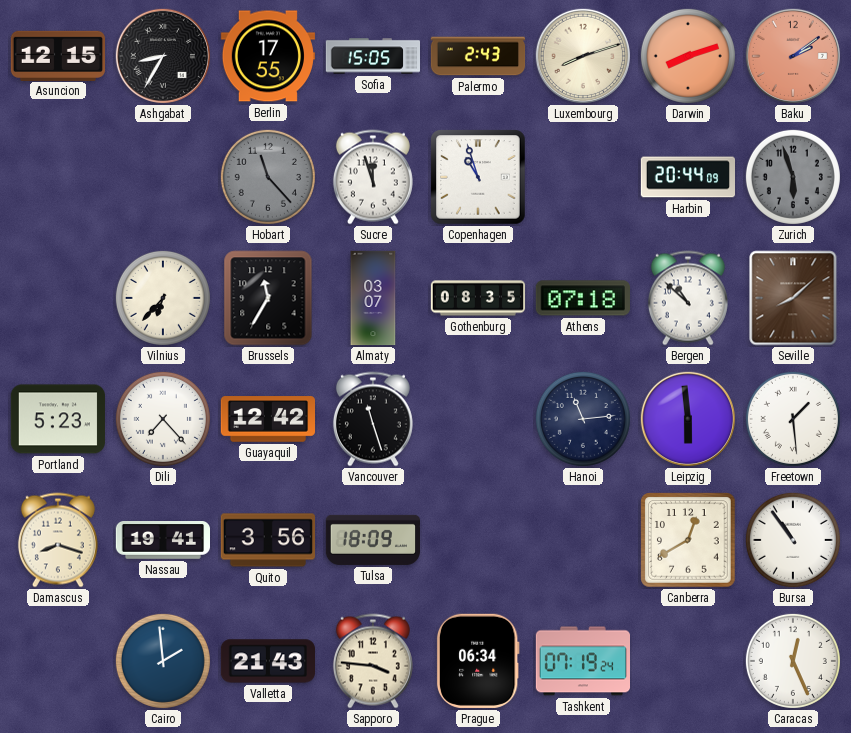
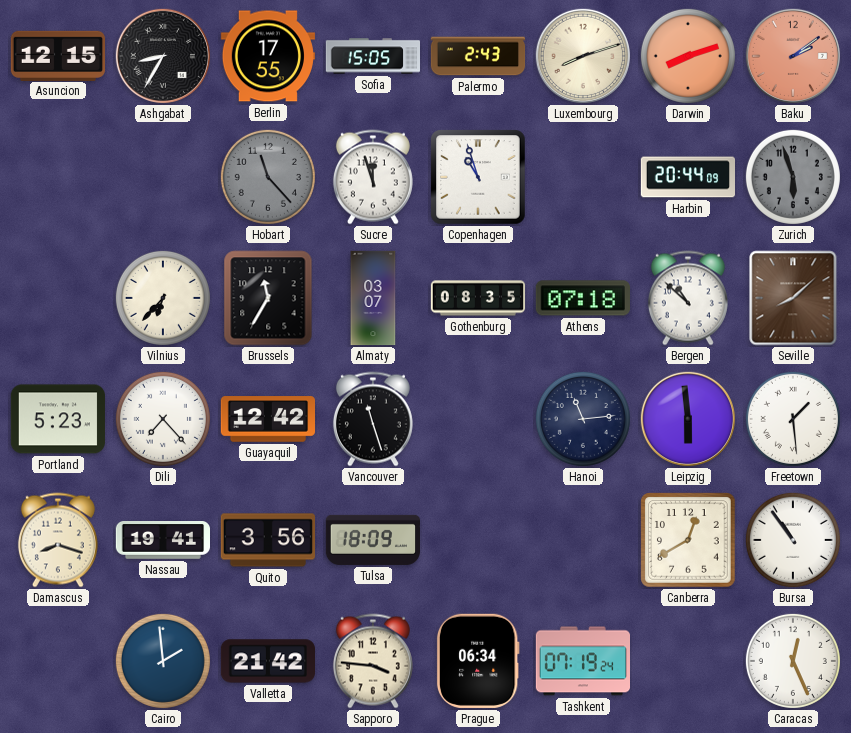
Valletta: 21:43 -> 21:42
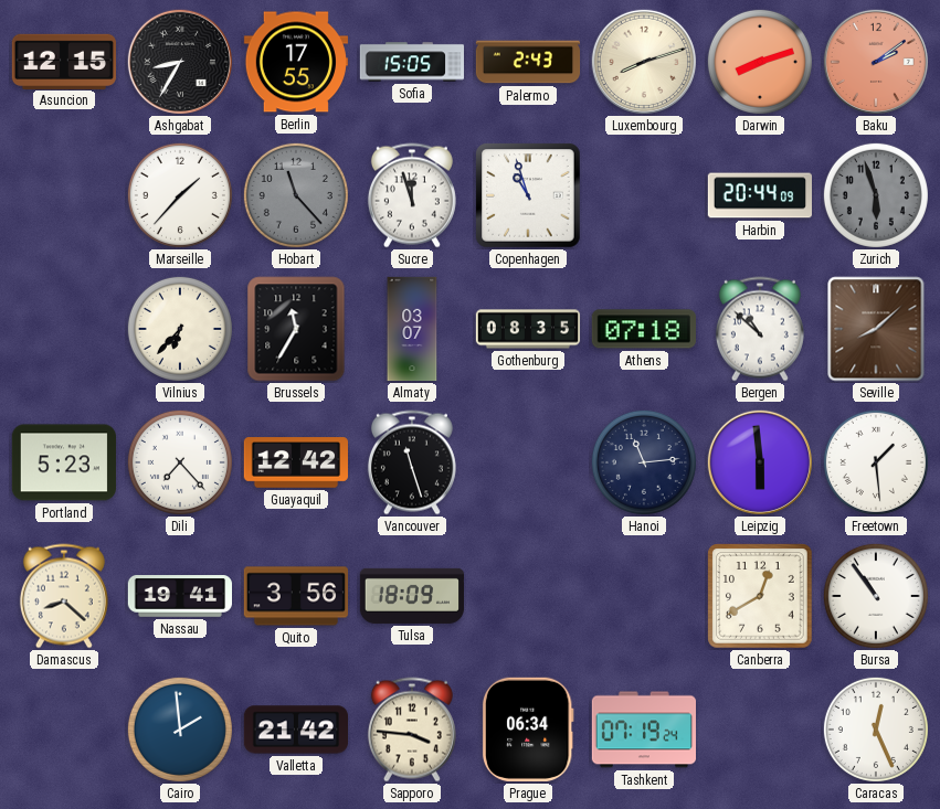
Marseille: none -> 1:37
Damascus: 8:18 -> 8:22
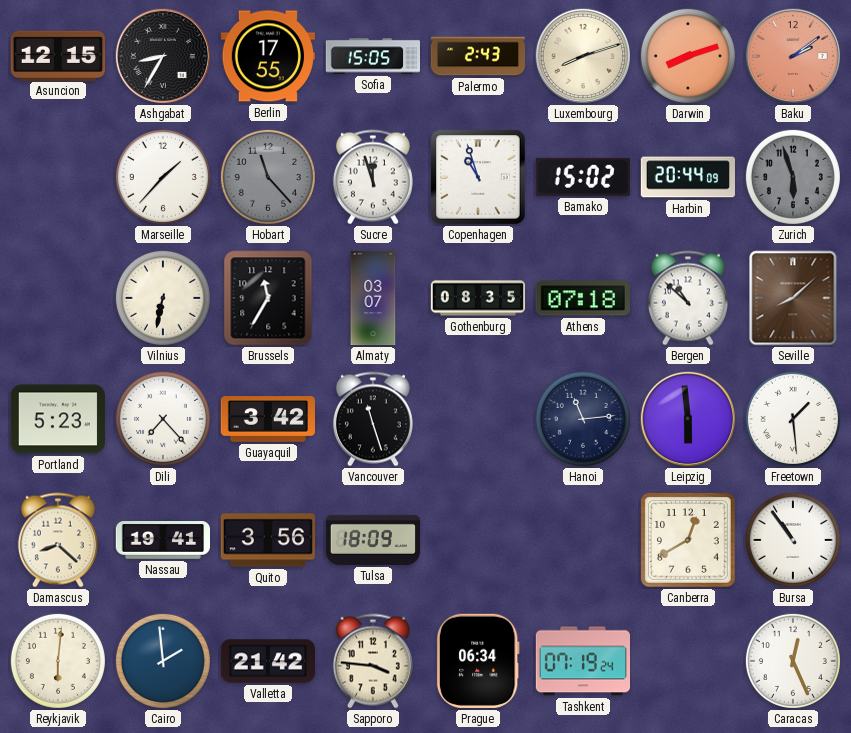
Bamako: none -> 15:02
Vilnius: 6:37 -> 6:32
Guayaquil: 12:42 -> 3:42
Reykjavik: none -> 6:01
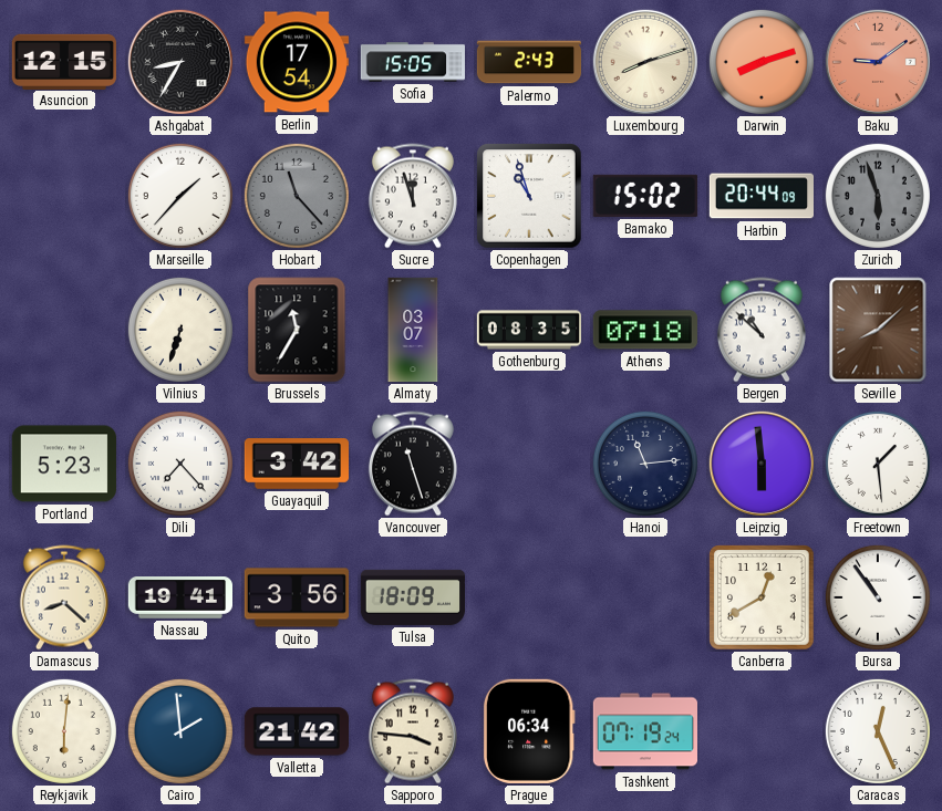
Berlin: 17:55 -> 17:54
Baku: 2:09 -> 9:09
Vilnius: 6:32 -> 6:33
